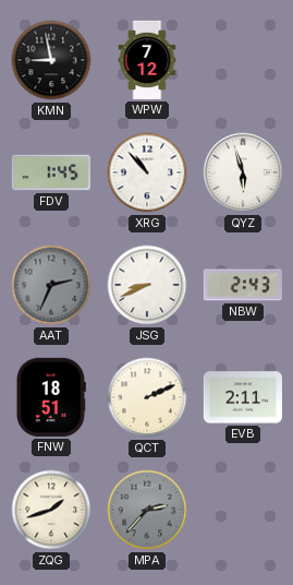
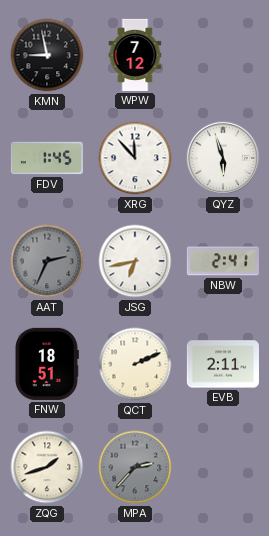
XRG: 10:53 -> 11:53
JSG: 8:41 -> 6:43
NBW: 2:43 -> 2:41
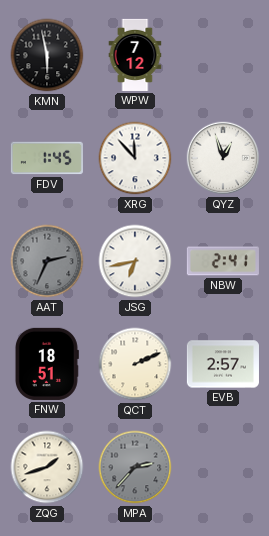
KMN: 8:58 -> 5:58
QYZ: 5:57 -> 12:57
EVB: 2:11 -> 2:57
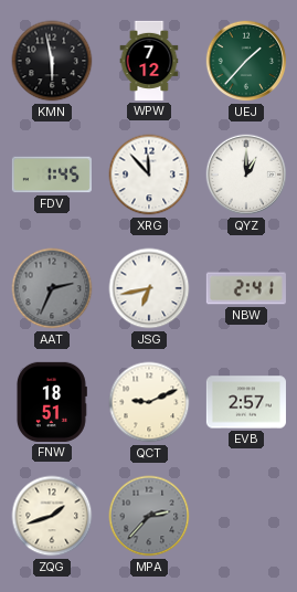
UEJ: none -> 1:37
QYZ: 12:57 -> 1:00
QCT: 2:11 -> 9:11
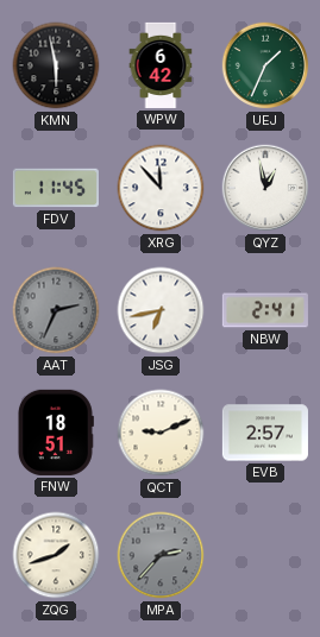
WPW: 7:12 -> 6:42
UEJ: 1:37 -> 1:34
FDV: 1:45 -> 11:45
QYZ: 1:00 -> 12:58
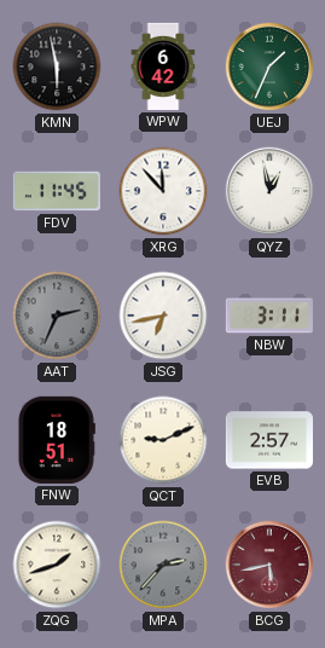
NBW: 2:41 -> 3:11
BCG: none -> 5:43
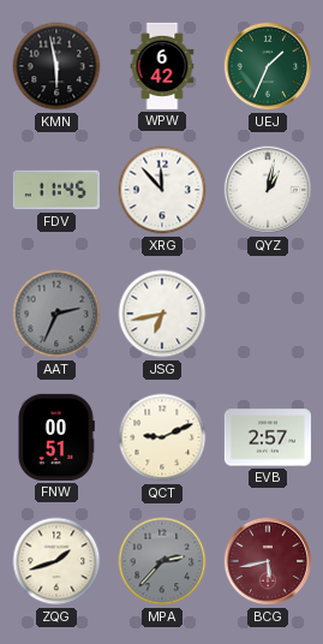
QYZ: 12:58 -> 1:02
NBW: 3:11 -> none
FNW: 18:51 -> 00:51
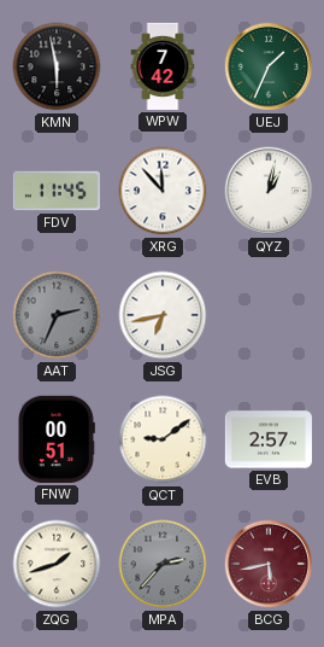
WPW: 6:42 -> 7:42
QCT: 9:11 -> 9:09
